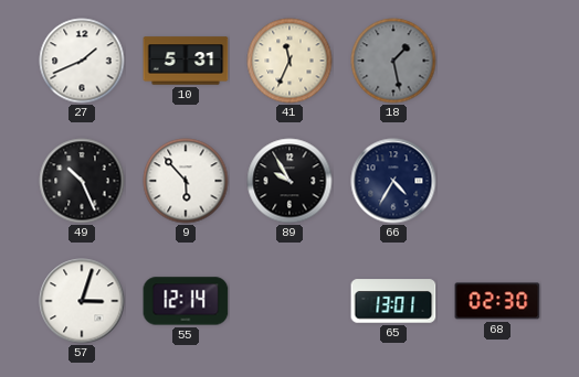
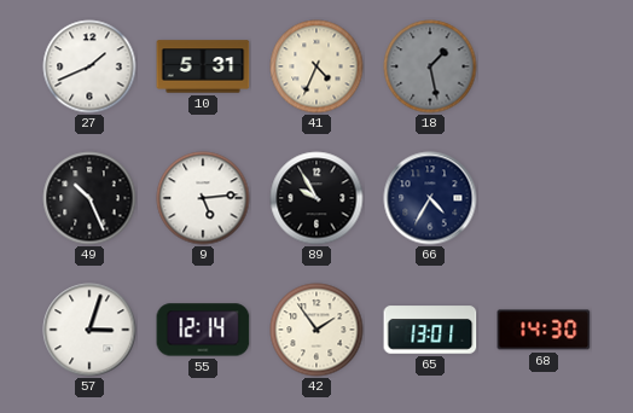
41: 11:34 -> 4:34
9: 5:53 -> 5:14
42: none -> 1:54
68: 02:30 -> 14:30
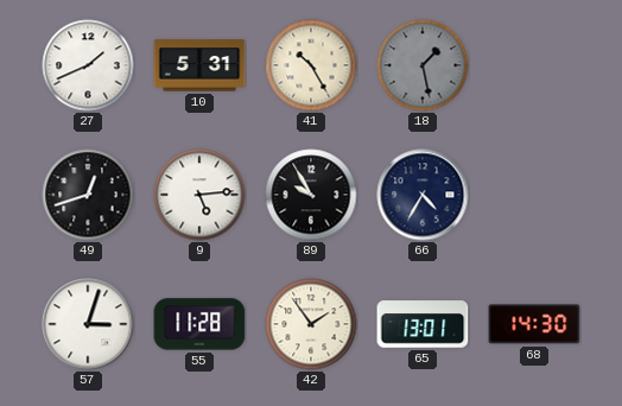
41: 4:34 -> 10:25
49: 10:26 -> 12:42
55: 12:14 -> 11:28
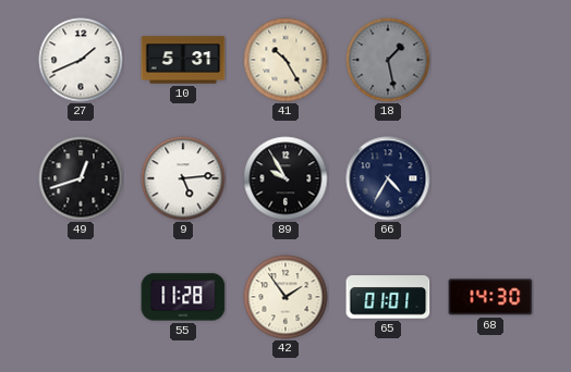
57: 3:03 -> none
65: 13:01 -> 01:01
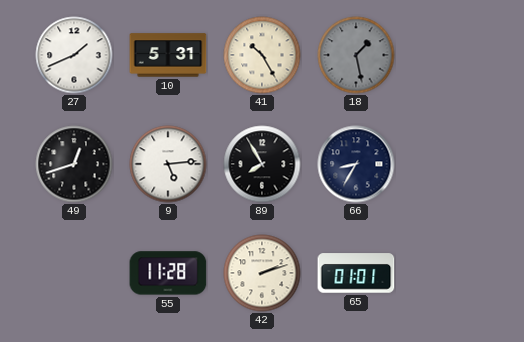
89: 9:55 -> 7:55
66: 4:35 -> 8:35
42: 1:54 -> 2:12
68: 14:30 -> none
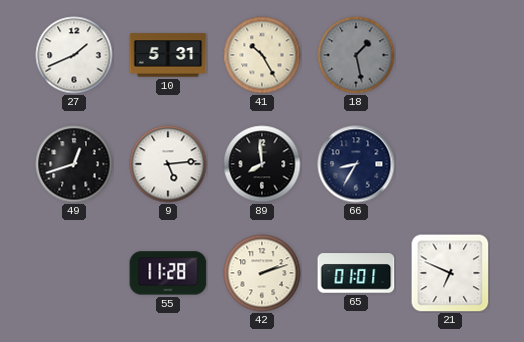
89: 7:55 -> 7:59
21: none -> 6:49
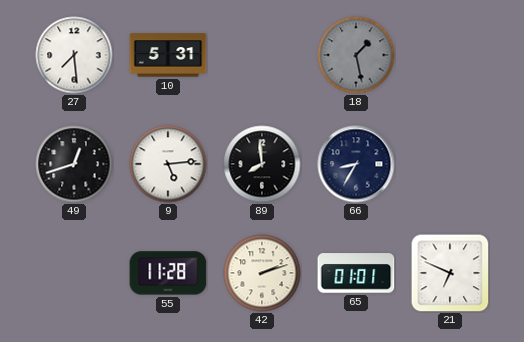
27: 1:41 -> 7:29
41: 10:25 -> none
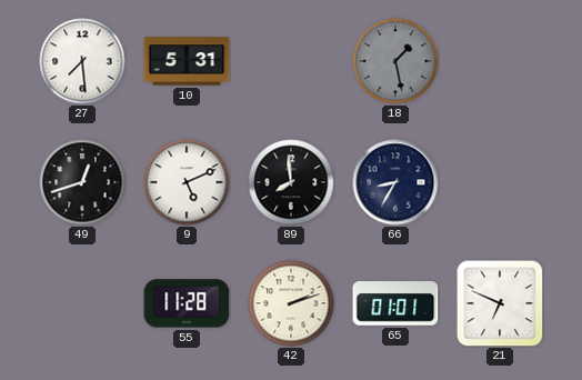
9: 5:14 -> 5:11
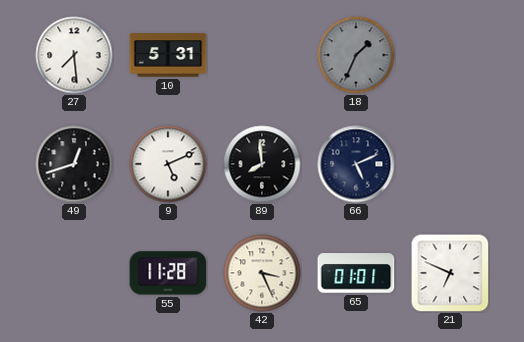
18: 1:28 -> 1:34
66: 8:35 -> 5:11
42: 2:12 -> 3:26
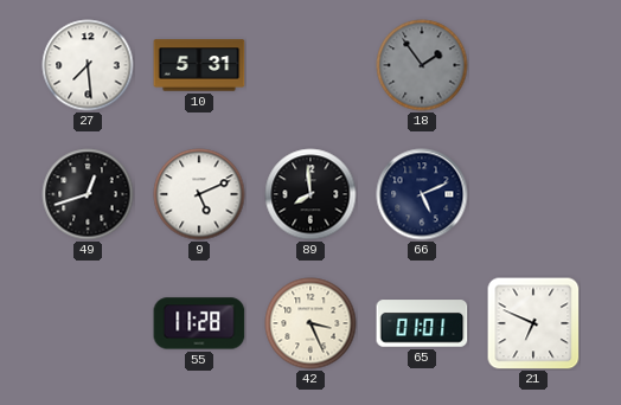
18: 1:34 -> 1:54
